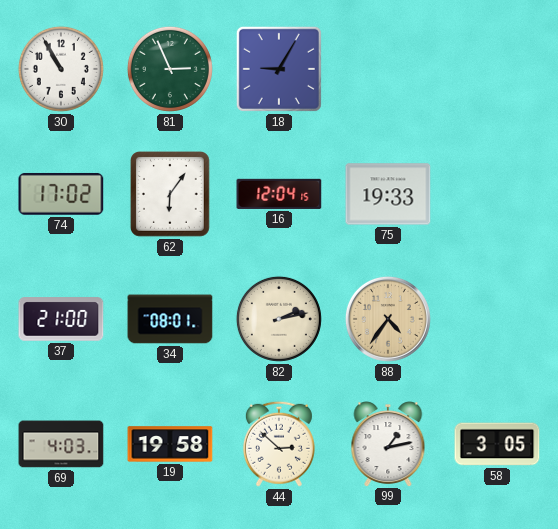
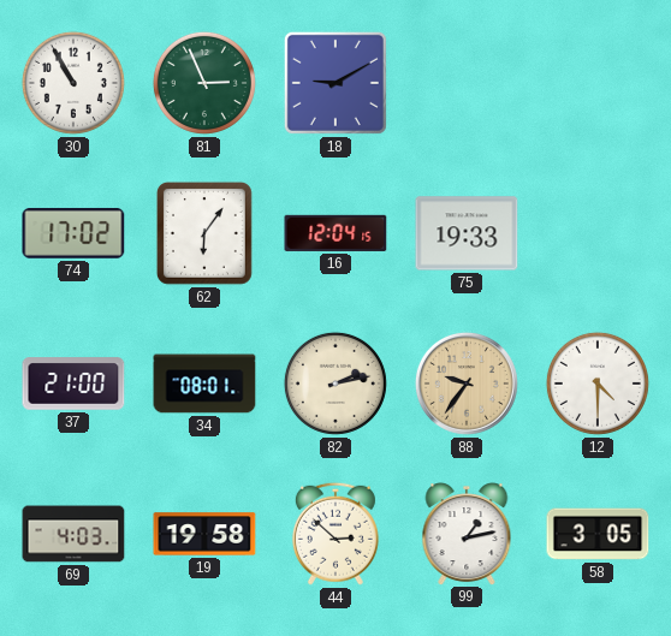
18: 9:05 -> 9:10
88: 4:36 -> 9:36
12: none -> 4:30
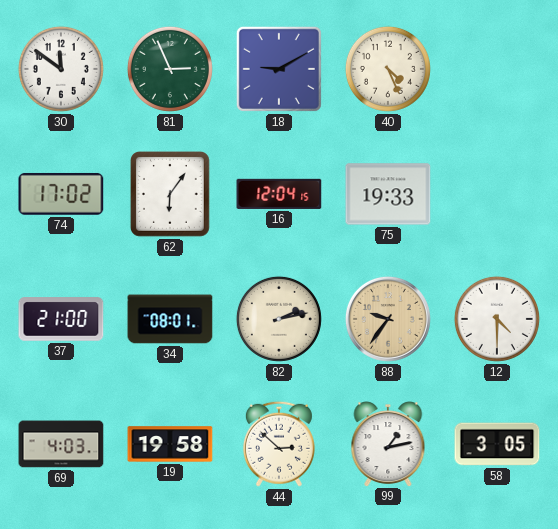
30: 10:55 -> 11:51
40: none -> 4:26
